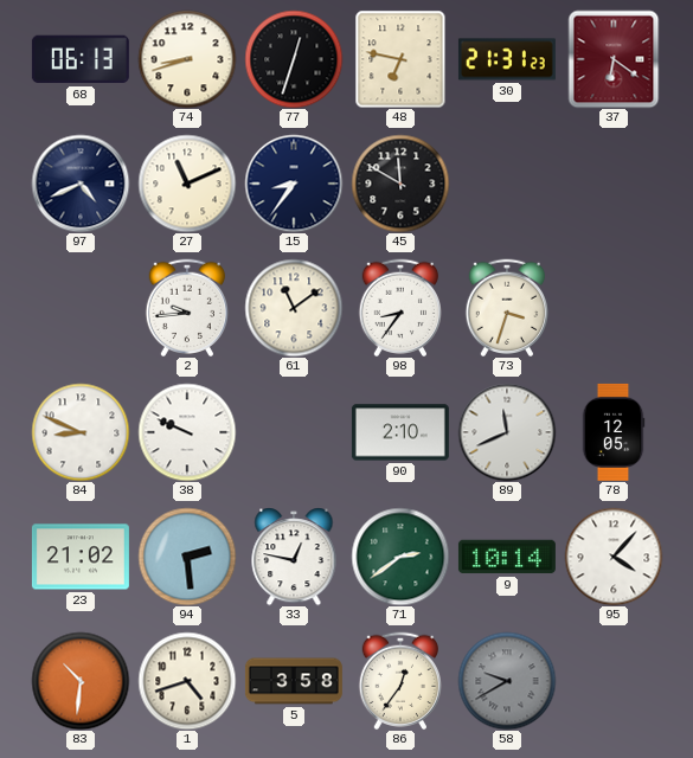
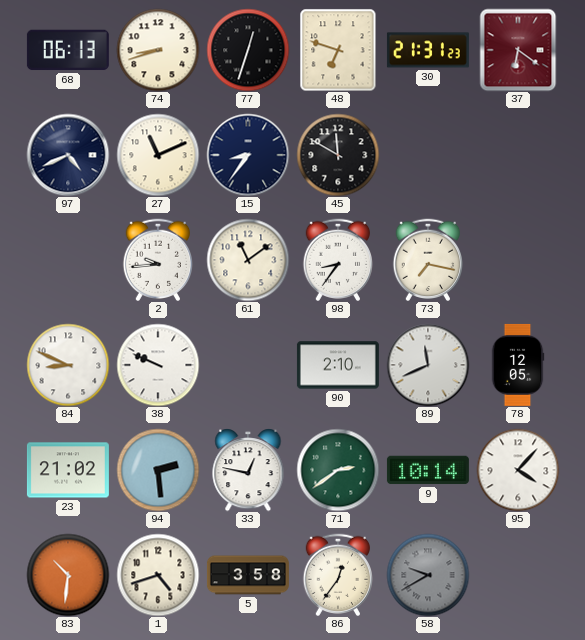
48: 6:47 -> 6:48
73: 3:33 -> 7:17
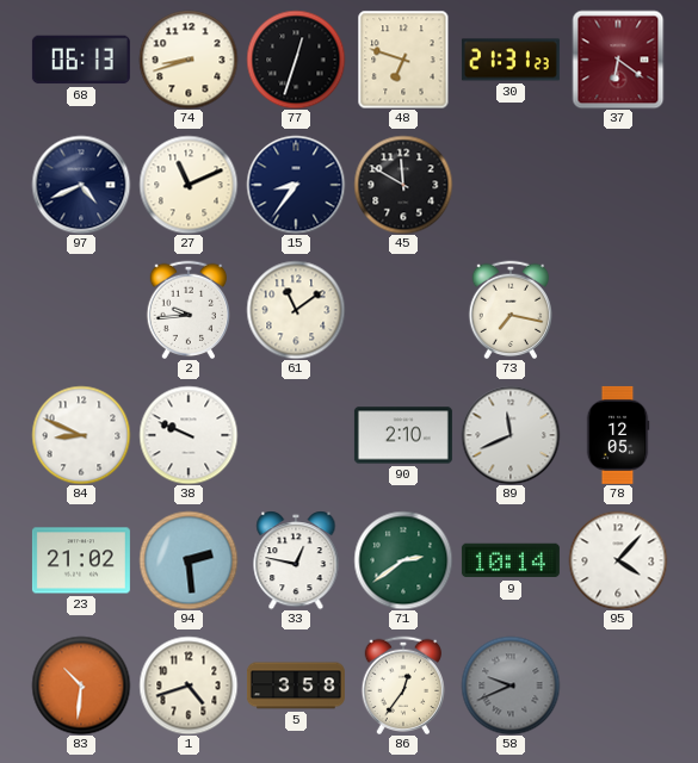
98: 8:36 -> none
58: 9:40 -> 9:41
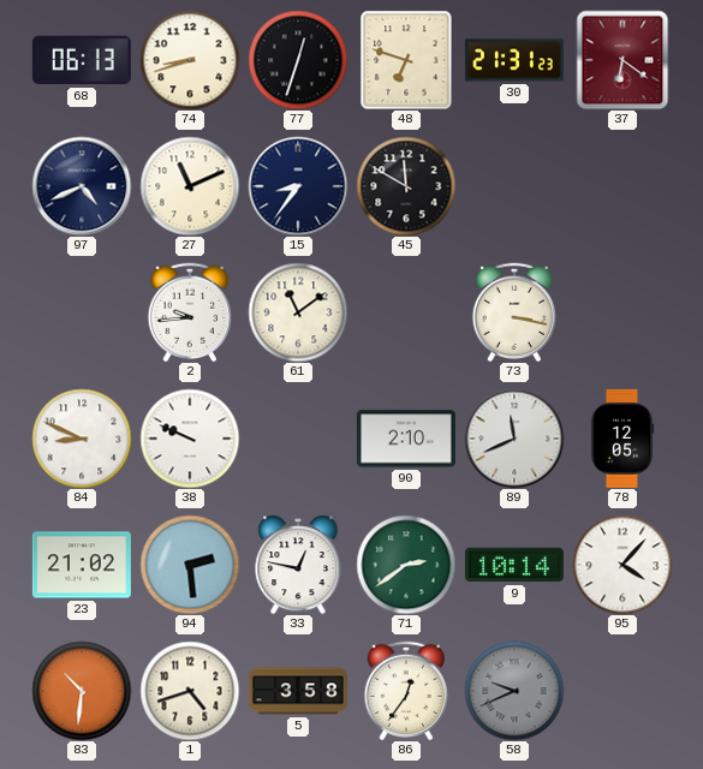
73: 7:17 -> 3:17
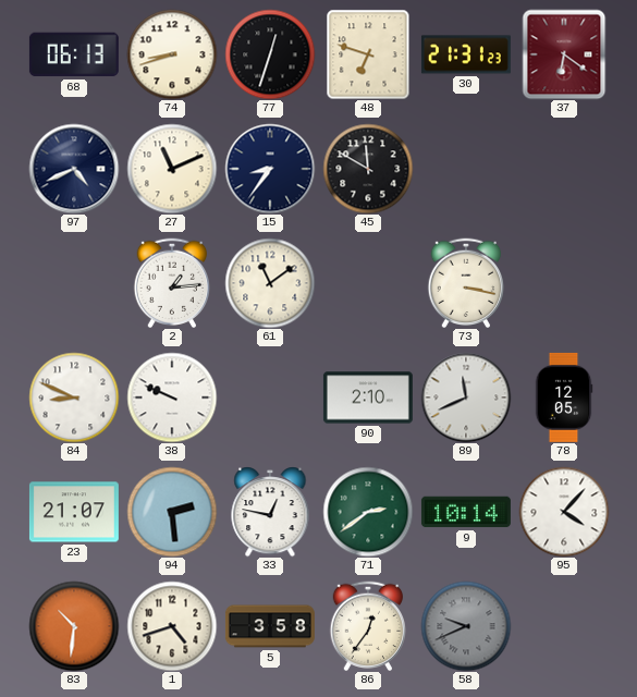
2: 9:44 -> 1:14
23: 21:02 -> 21:07
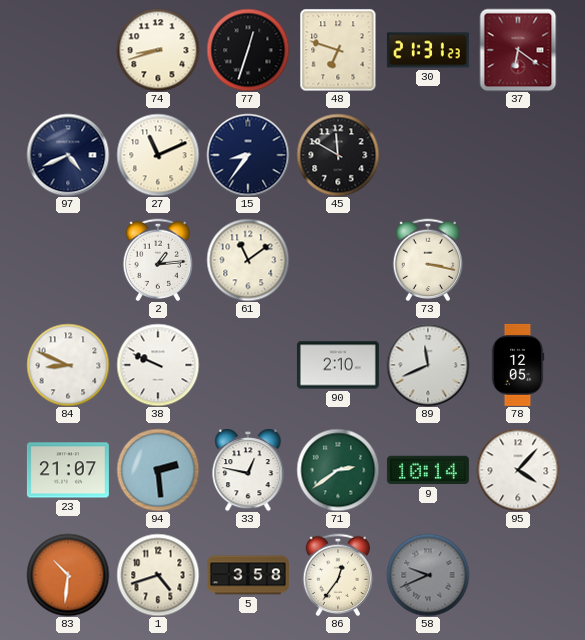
68: 06:13 -> none
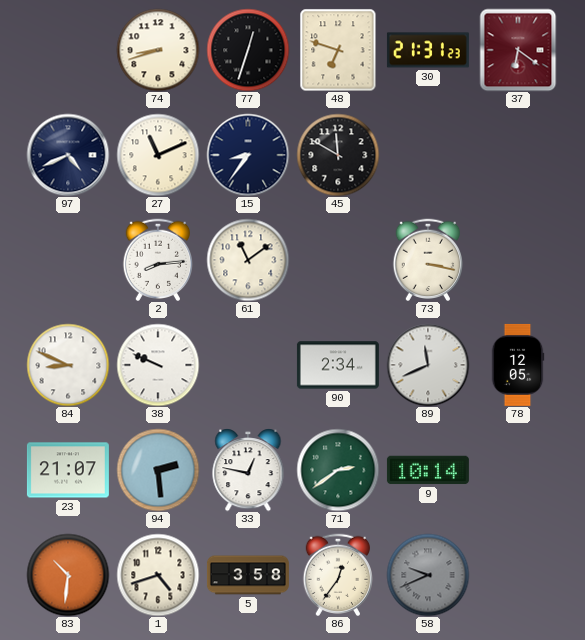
2: 1:14 -> 8:14
90: 2:10 -> 2:34
95: 4:07 -> none
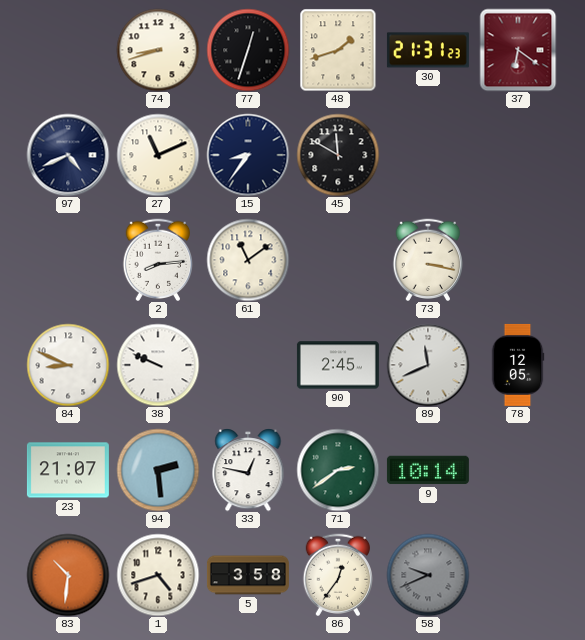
48: 6:48 -> 1:42
90: 2:34 -> 2:45
